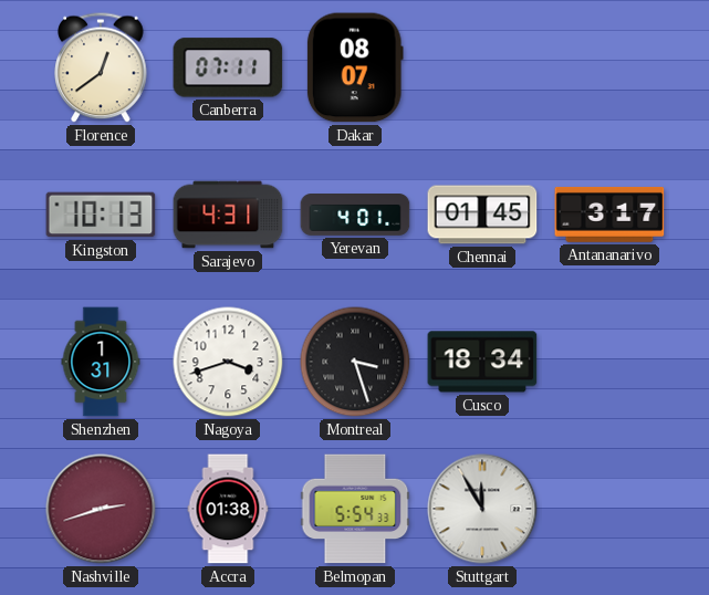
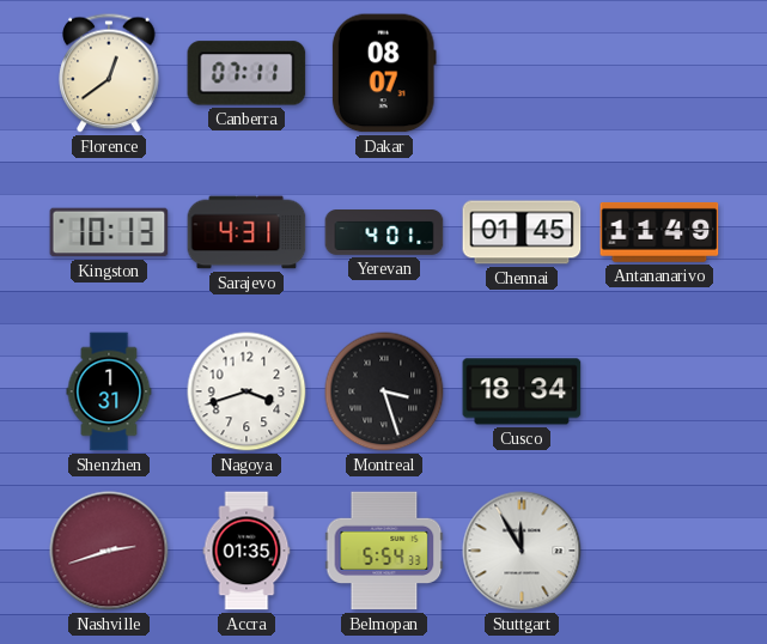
Antananarivo: 3:17 -> 11:49
Accra: 01:38 -> 01:35
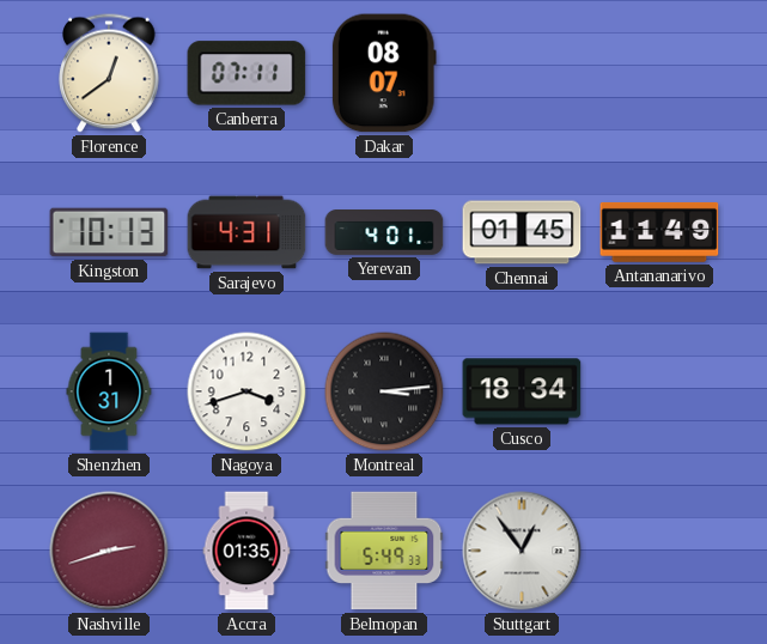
Montreal: 3:27 -> 3:14
Belmopan: 5:54 -> 5:49
Stuttgart: 11:55 -> 12:54
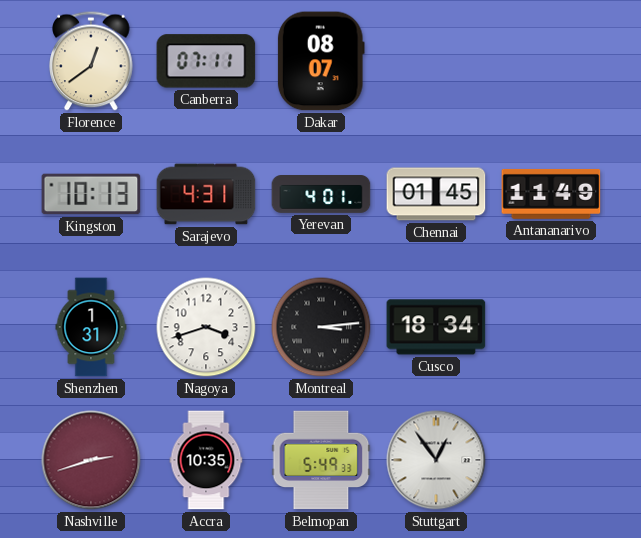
Accra: 01:35 -> 10:35
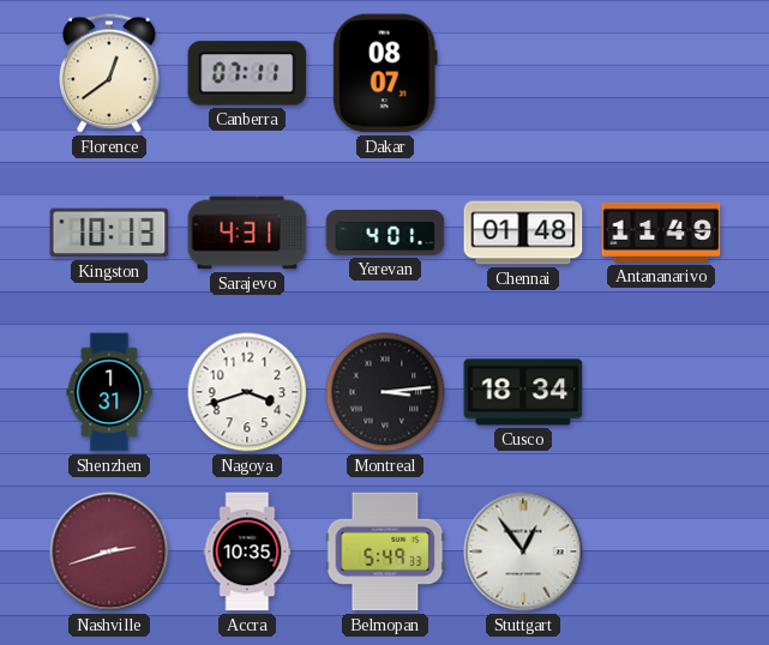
Chennai: 01:45 -> 01:48
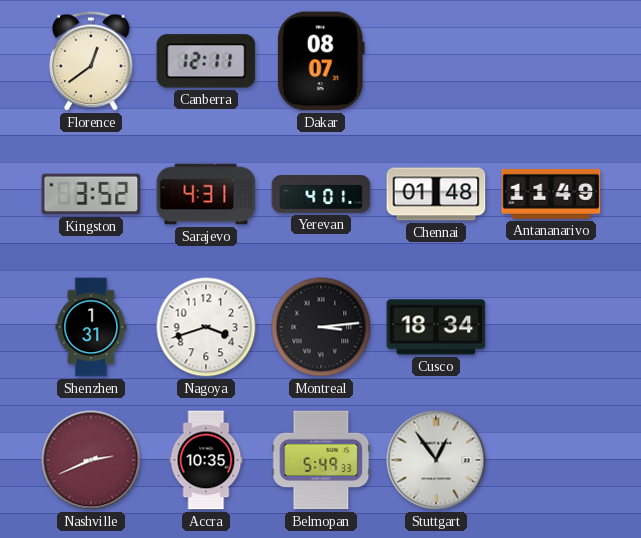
Canberra: 07:11 -> 12:11
Kingston: 10:13 -> 3:52
Nashville: 2:42 -> 2:41
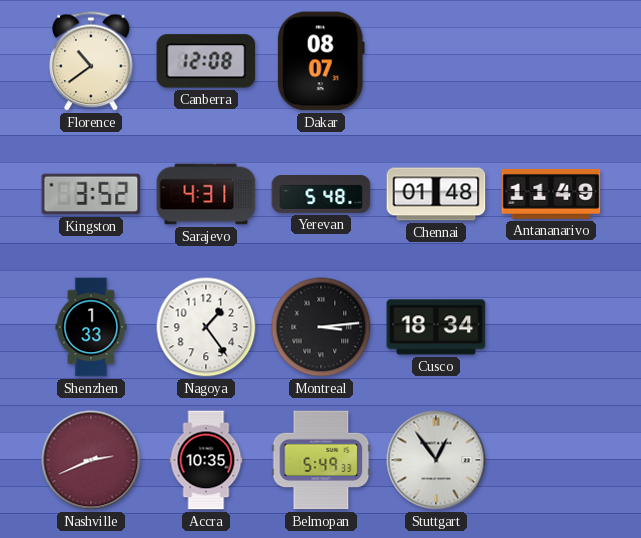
Florence: 12:39 -> 10:39
Canberra: 12:11 -> 12:08
Yerevan: 4:01 -> 5:48
Shenzhen: 1:31 -> 1:33
Nagoya: 3:42 -> 1:24
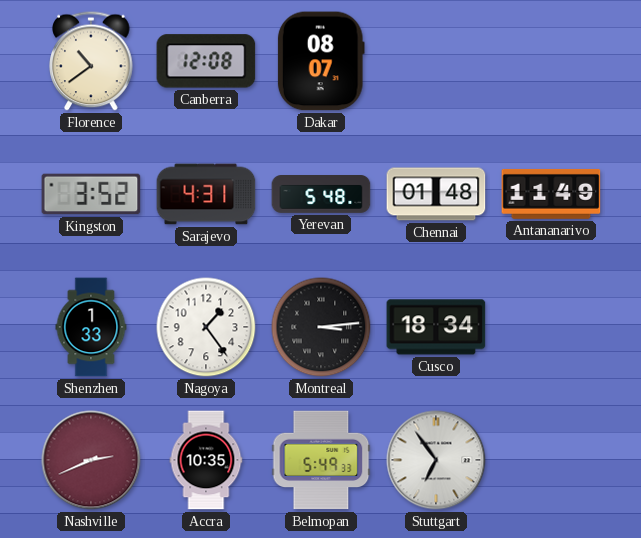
Stuttgart: 12:54 -> 6:54
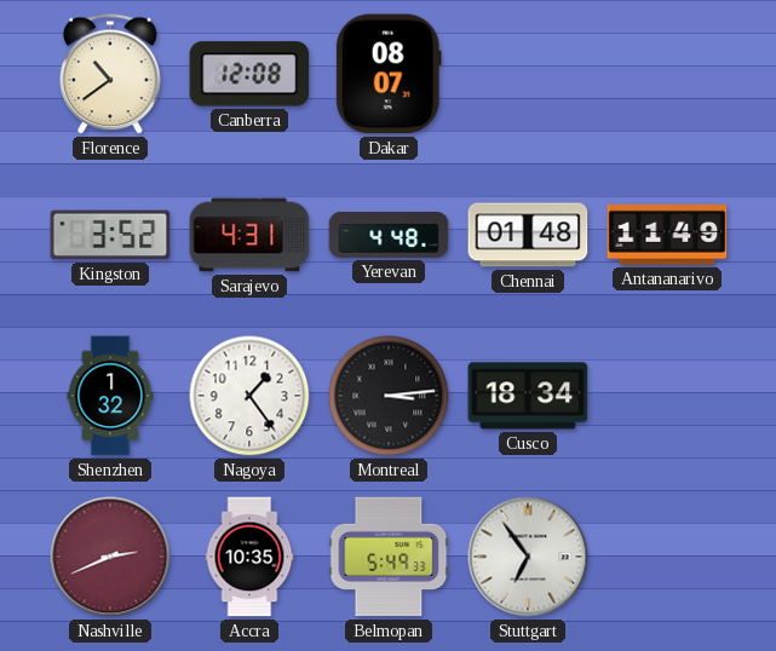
Yerevan: 5:48 -> 4:48
Shenzhen: 1:33 -> 1:32
